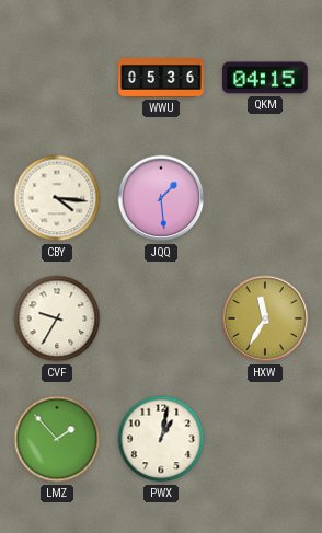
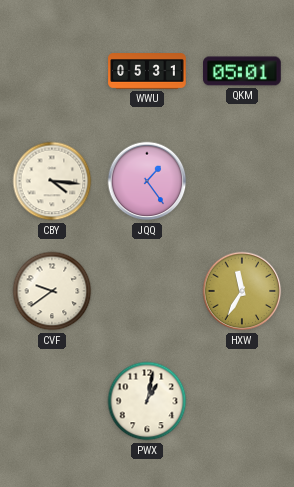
WWU: 05:36 -> 05:31
QKM: 04:15 -> 05:01
JQQ: 1:29 -> 1:24
CVF: 9:35 -> 9:39
LMZ: 1:53 -> none
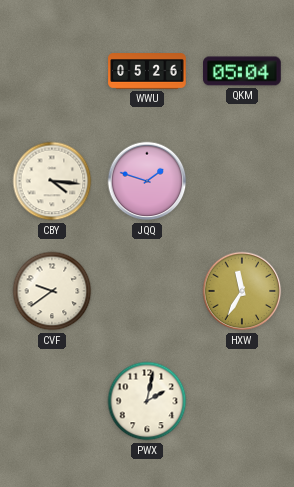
WWU: 05:31 -> 05:26
QKM: 05:01 -> 05:04
JQQ: 1:24 -> 1:48
PWX: 1:02 -> 2:02
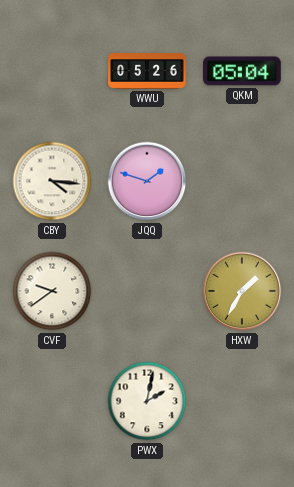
HXW: 11:35 -> 1:35
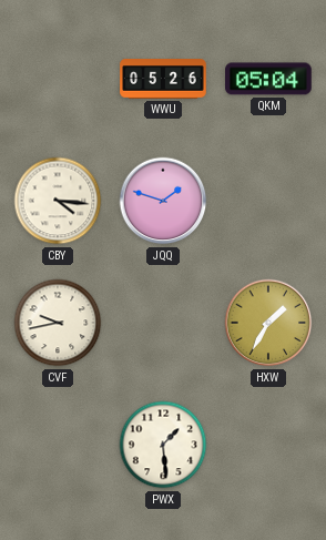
CVF: 9:39 -> 9:43
PWX: 2:02 -> 1:29
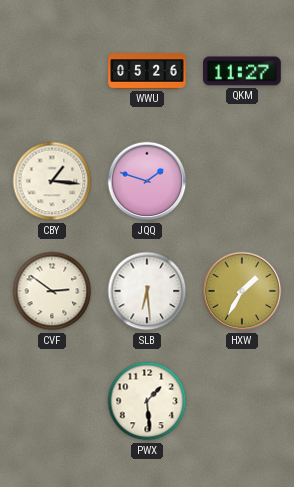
QKM: 05:04 -> 11:27
CBY: 4:16 -> 1:16
CVF: 9:43 -> 2:51
SLB: none -> 6:29
